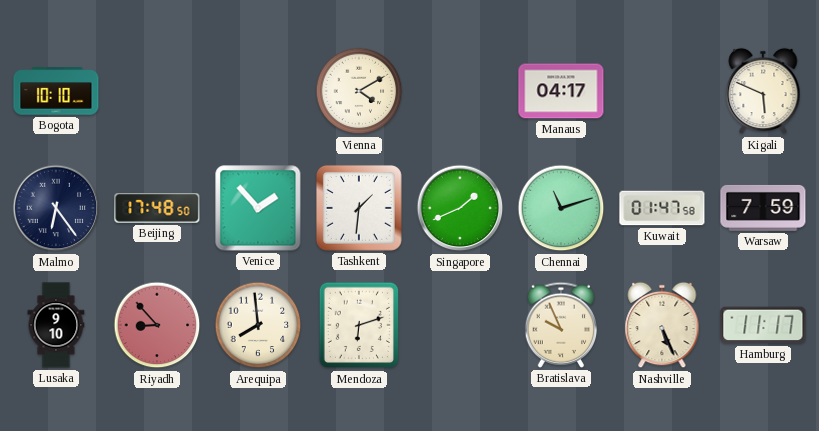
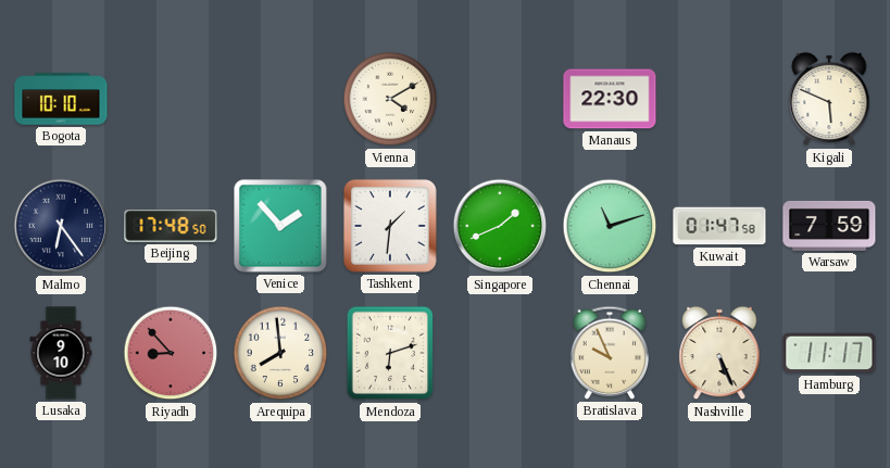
Manaus: 04:17 -> 22:30
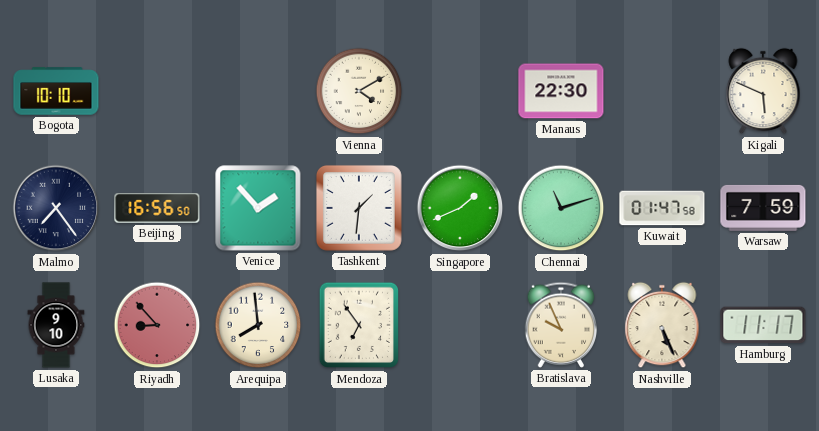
Malmo: 6:24 -> 7:24
Beijing: 17:48 -> 16:56
Mendoza: 6:12 -> 6:54
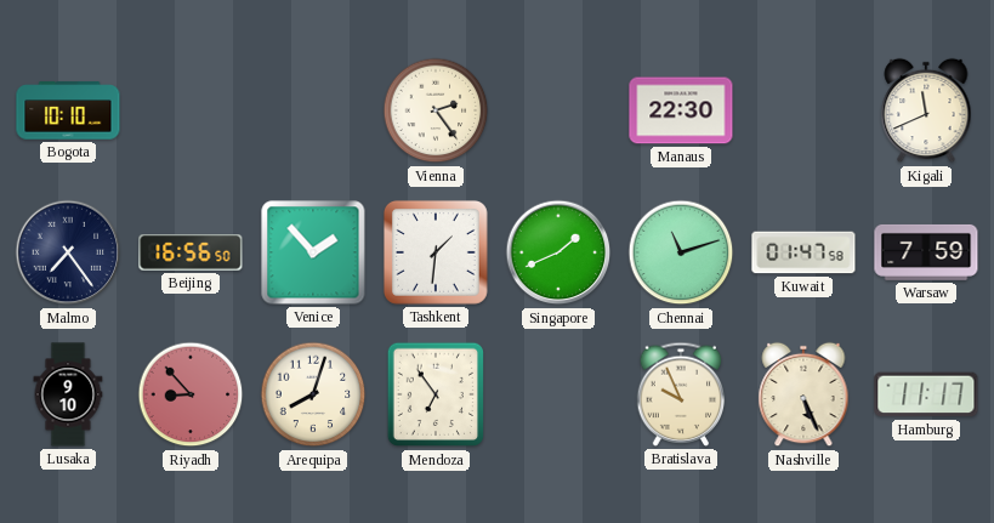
Vienna: 4:10 -> 2:24
Kigali: 5:49 -> 11:41
Arequipa: 7:59 -> 8:03
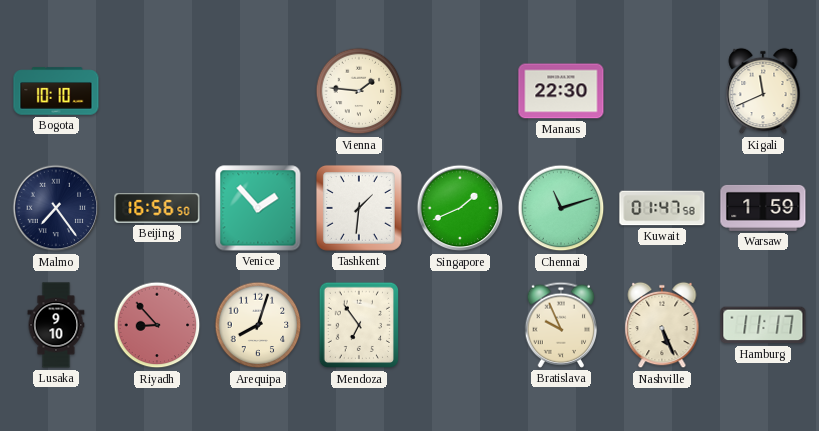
Vienna: 2:24 -> 1:46
Warsaw: 7:59 -> 1:59
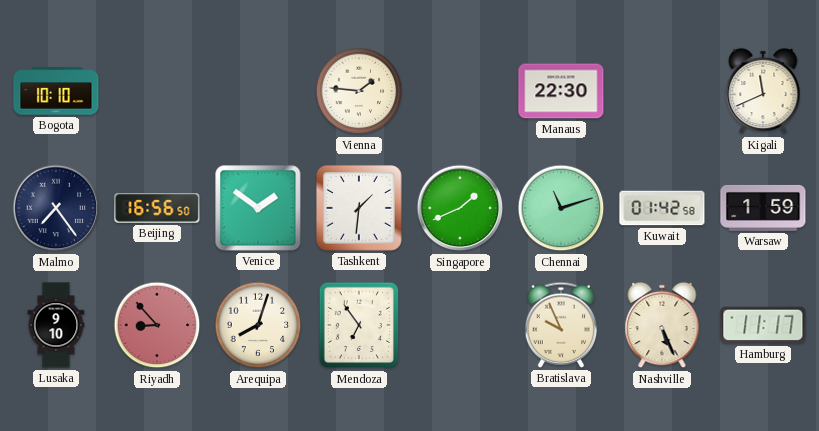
Venice: 1:53 -> 1:51
Kuwait: 01:47 -> 01:42
